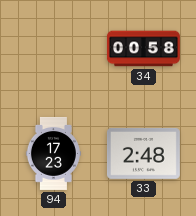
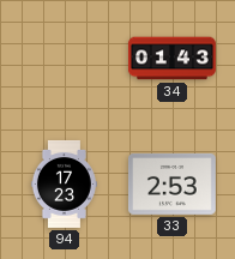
34: 00:58 -> 01:43
33: 2:48 -> 2:53
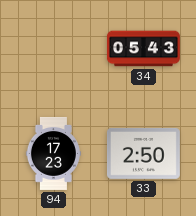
34: 01:43 -> 05:43
33: 2:53 -> 2:50
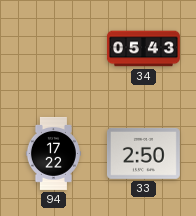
94: 17:23 -> 17:22
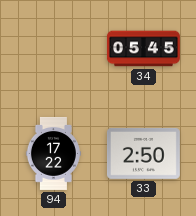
34: 05:43 -> 05:45
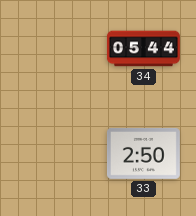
34: 05:45 -> 05:44
94: 17:22 -> none
